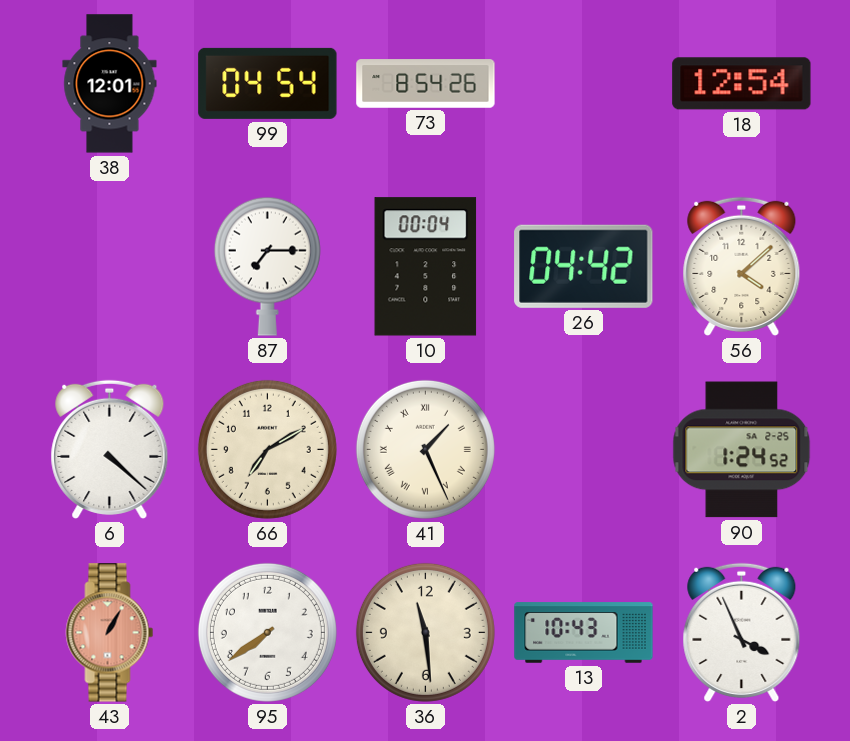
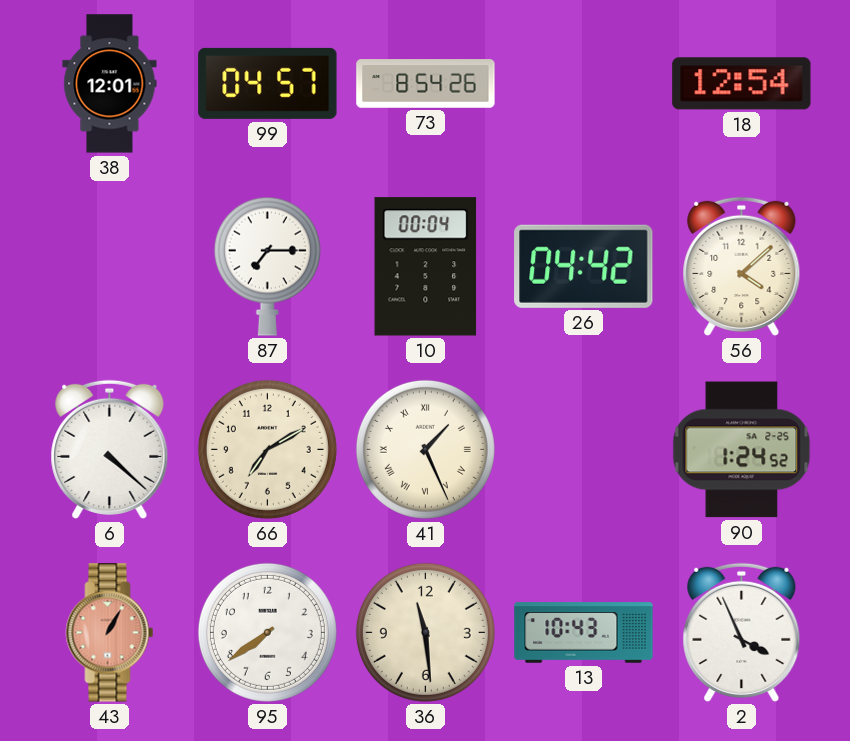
99: 04:54 -> 04:57
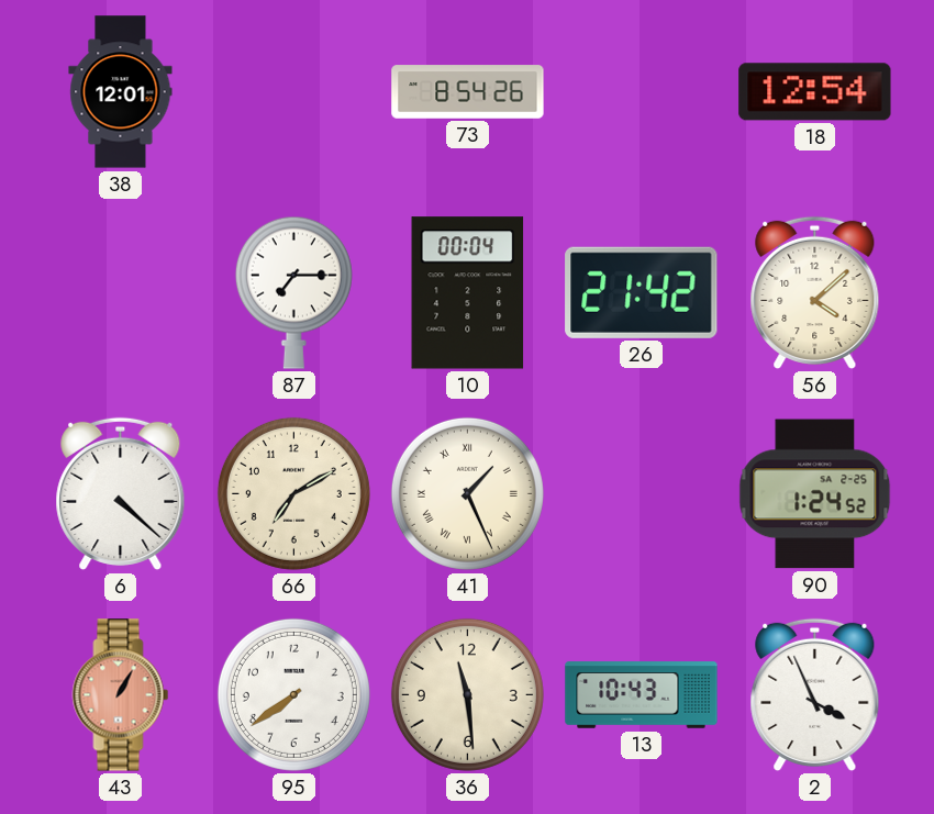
99: 04:57 -> none
26: 04:42 -> 21:42
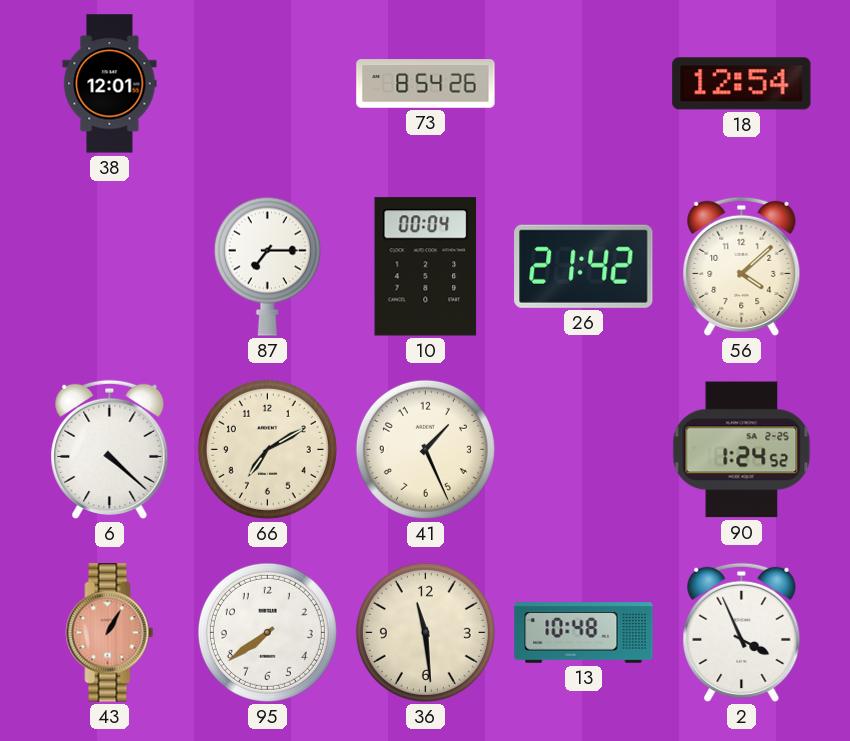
41 numerals: Roman -> Arabic
13: 10:43 -> 10:48
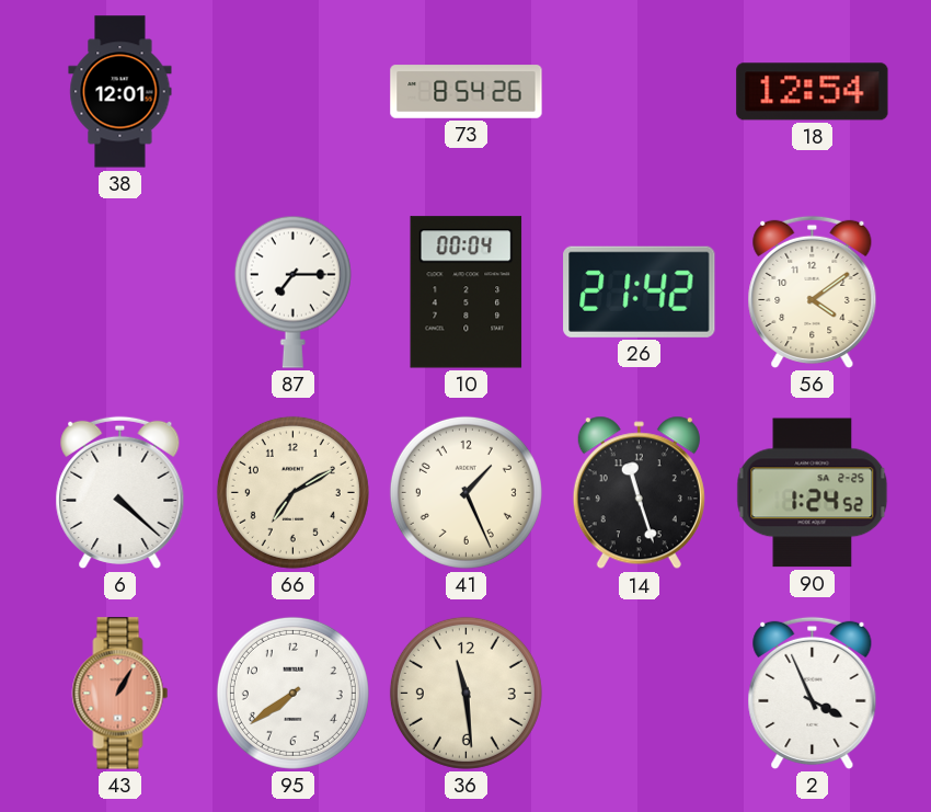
56: 4:08 -> 4:09
14: none -> 11:27
13: 10:48 -> none
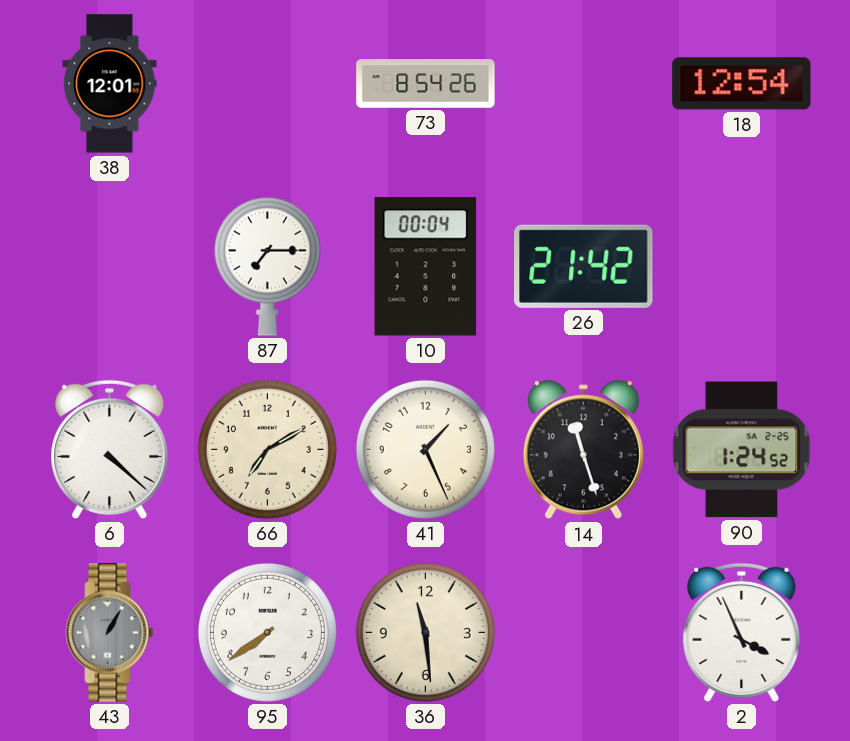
56: 4:09 -> none
43 dial: salmon -> grey
